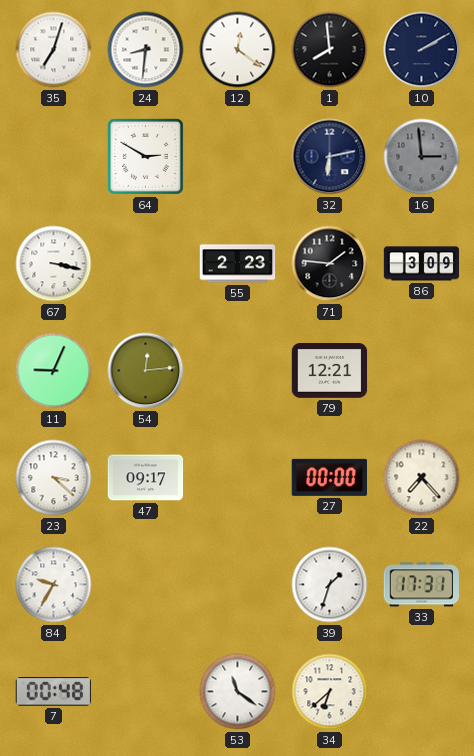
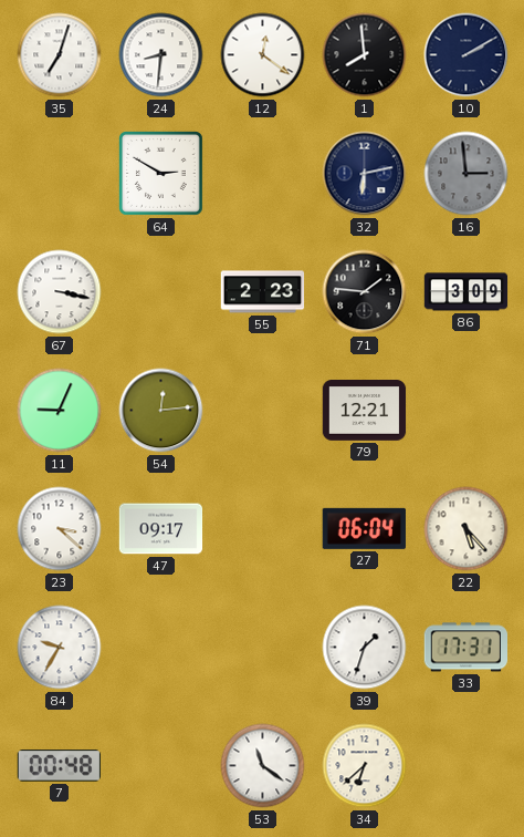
27: 00:00 -> 06:04
22: 7:23 -> 5:23
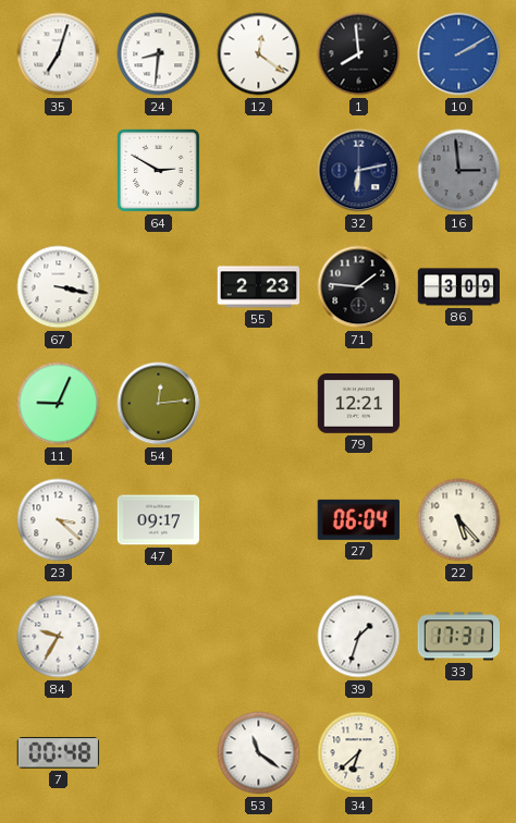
10 dial: navy -> blue
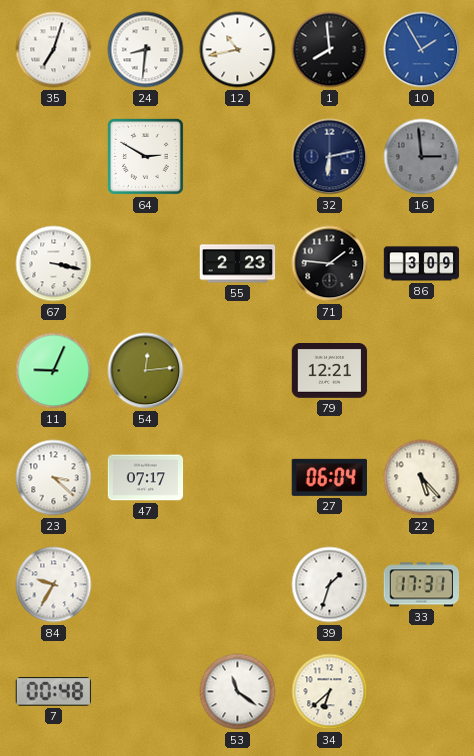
12: 12:21 -> 10:43
10: 2:10 -> 1:55
47: 09:17 -> 07:17
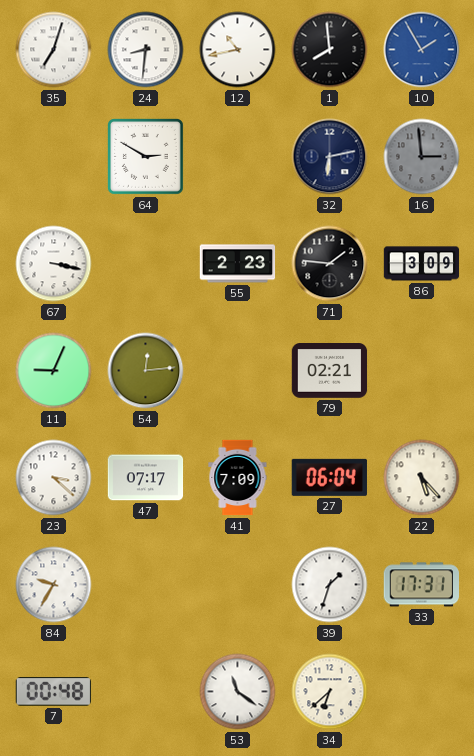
79: 12:21 -> 02:21
41: none -> 7:09
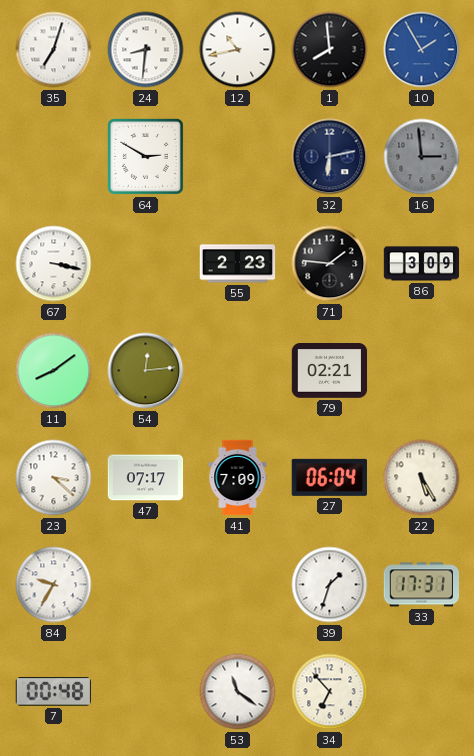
11: 9:04 -> 8:09
22: 5:23 -> 5:25
34: 6:38 -> 6:53
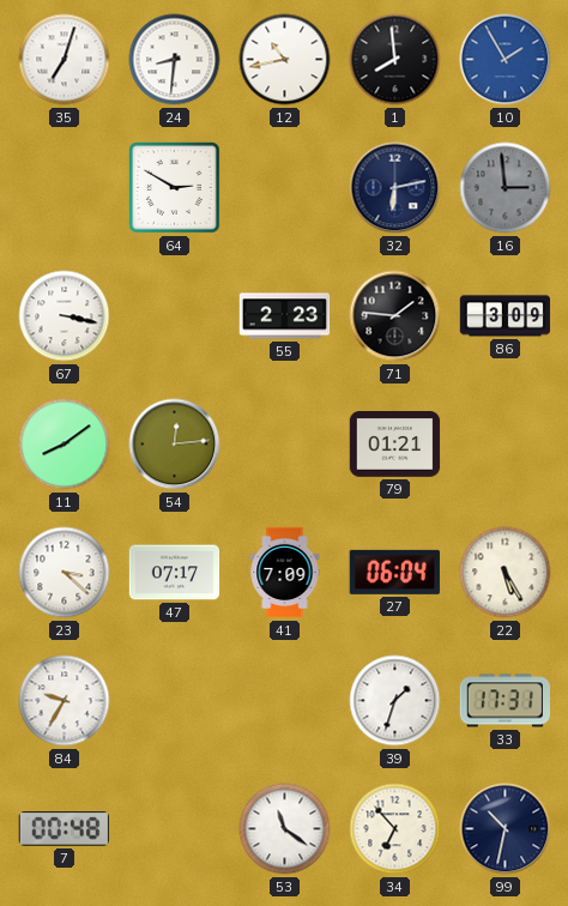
79: 02:21 -> 01:21
99: none -> 10:32
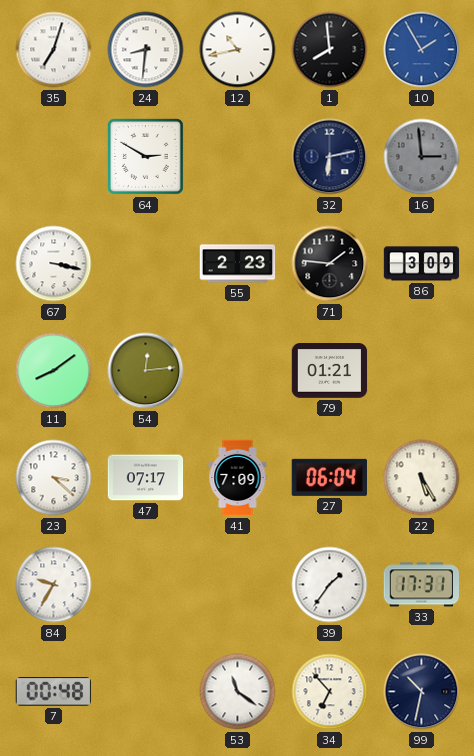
39: 1:33 -> 1:36
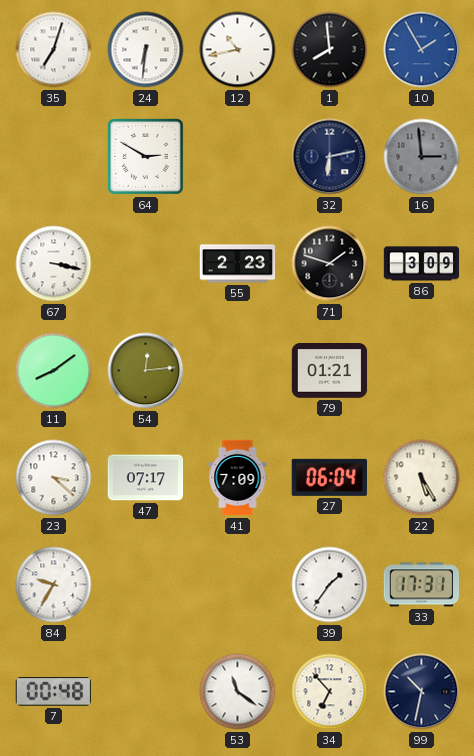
24: 8:31 -> 6:31
71: 1:46 -> 1:48
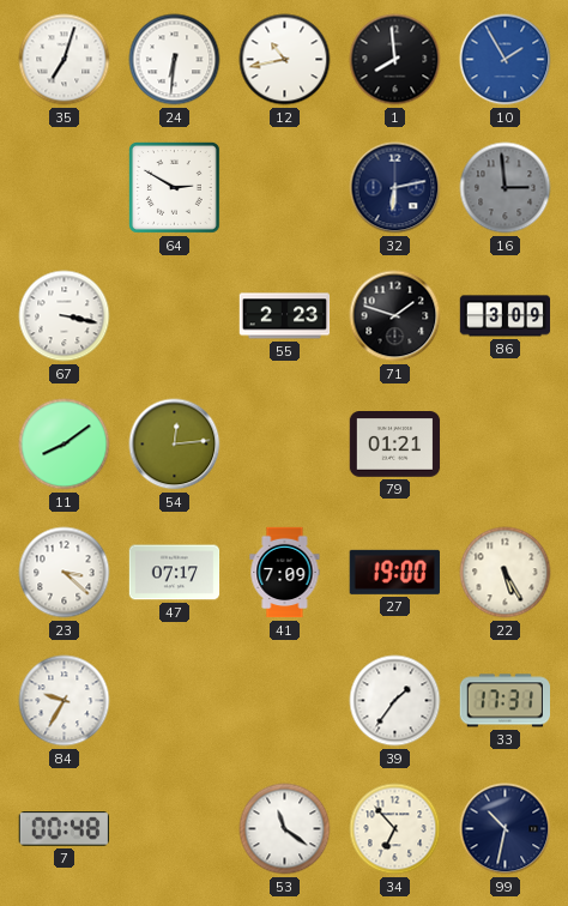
27: 06:04 -> 19:00
